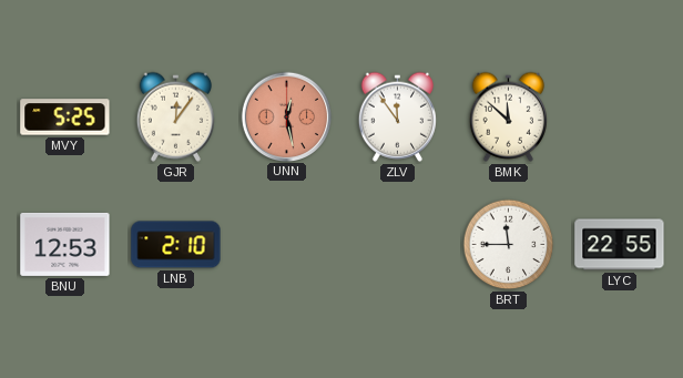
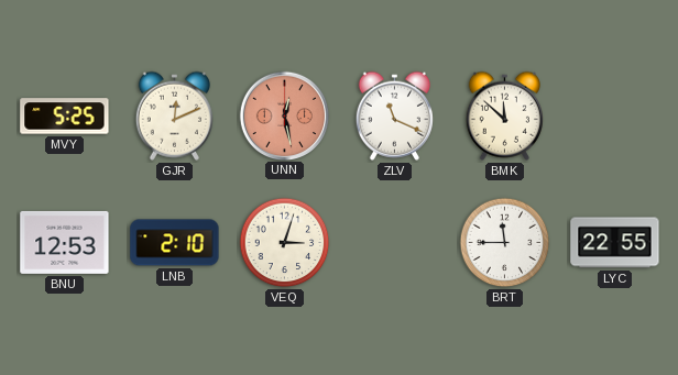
GJR: 12:06 -> 12:11
ZLV: 11:54 -> 11:19
VEQ: none -> 3:03
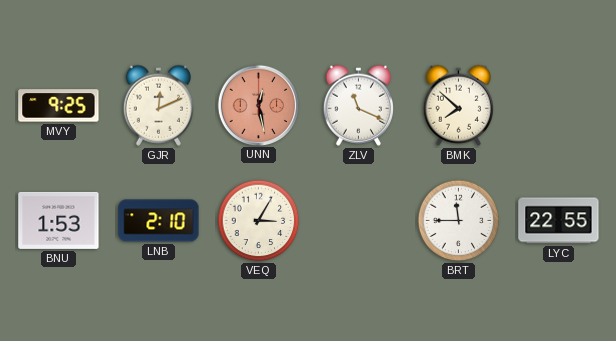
MVY: 5:25 -> 9:25
BMK: 11:52 -> 7:52
BNU: 12:53 -> 1:53
VEQ: 3:03 -> 3:05
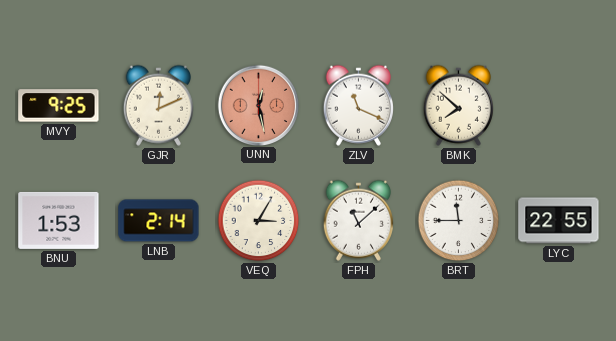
LNB: 2:10 -> 2:14
FPH: none -> 11:08
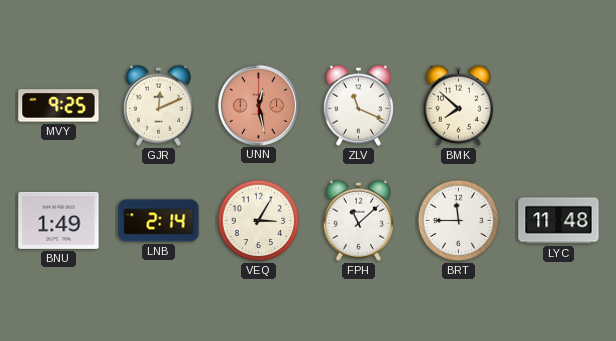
BNU: 1:53 -> 1:49
LYC: 22:55 -> 11:48
